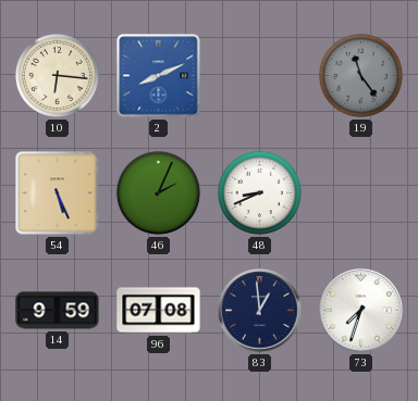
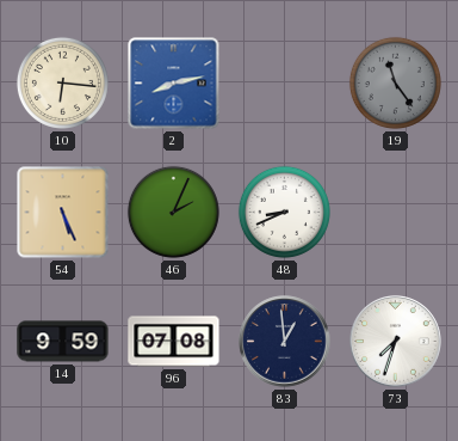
2: 8:11 -> 8:13
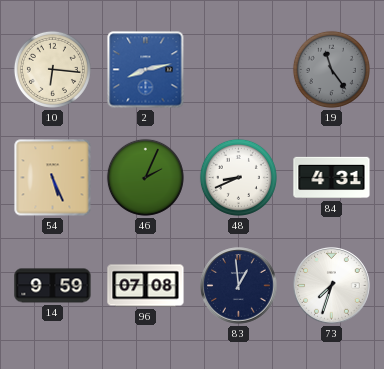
84: none -> 4:31
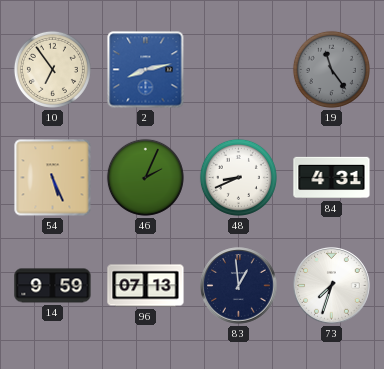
10: 6:16 -> 6:54
96: 07:08 -> 07:13
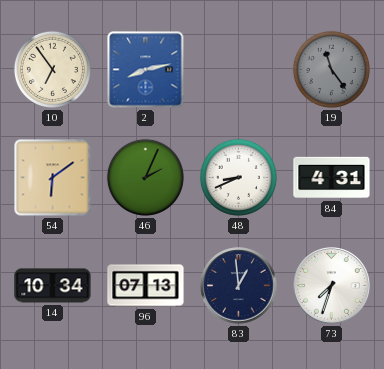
54: 5:26 -> 6:09
14: 9:59 -> 10:34
